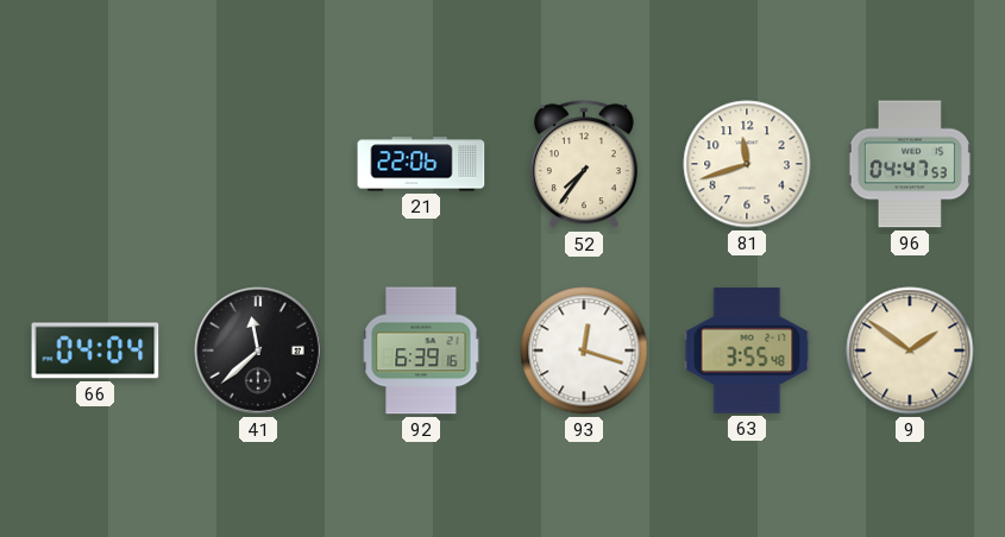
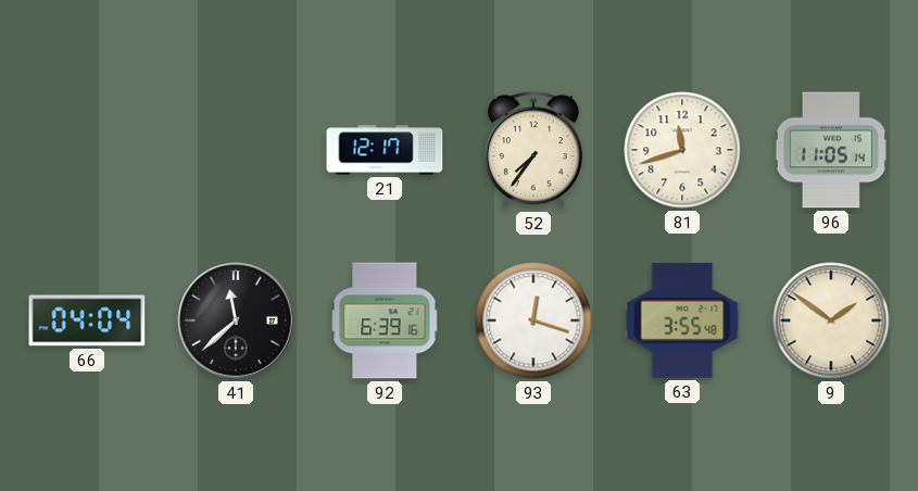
21: 22:06 -> 12:17
96: 04:47 -> 11:05
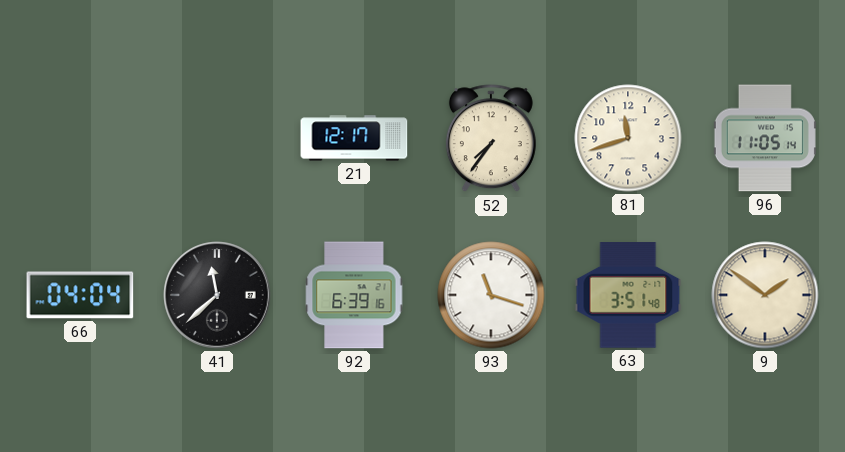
93: 12:18 -> 11:18
63: 3:55 -> 3:51
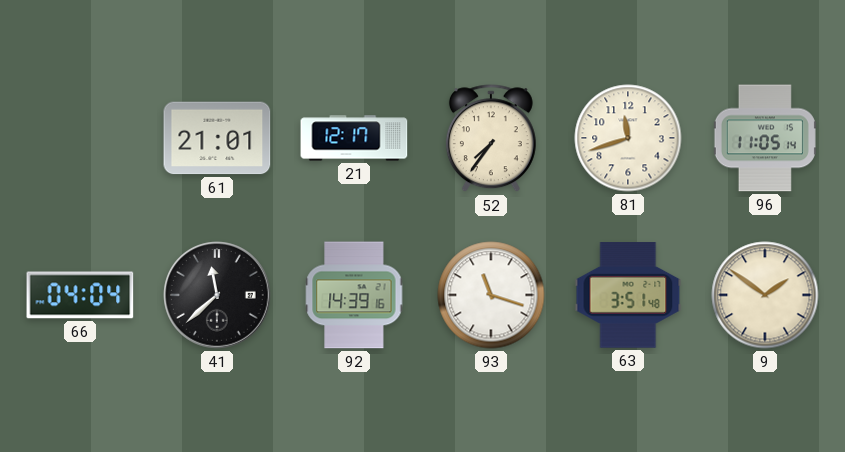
61: none -> 21:01
92: 6:39 -> 14:39
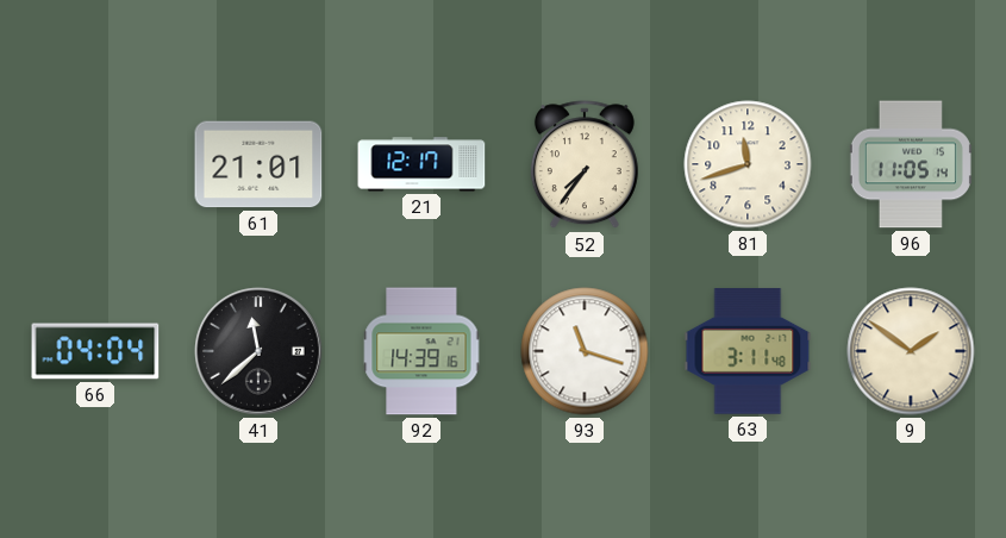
63: 3:51 -> 3:11
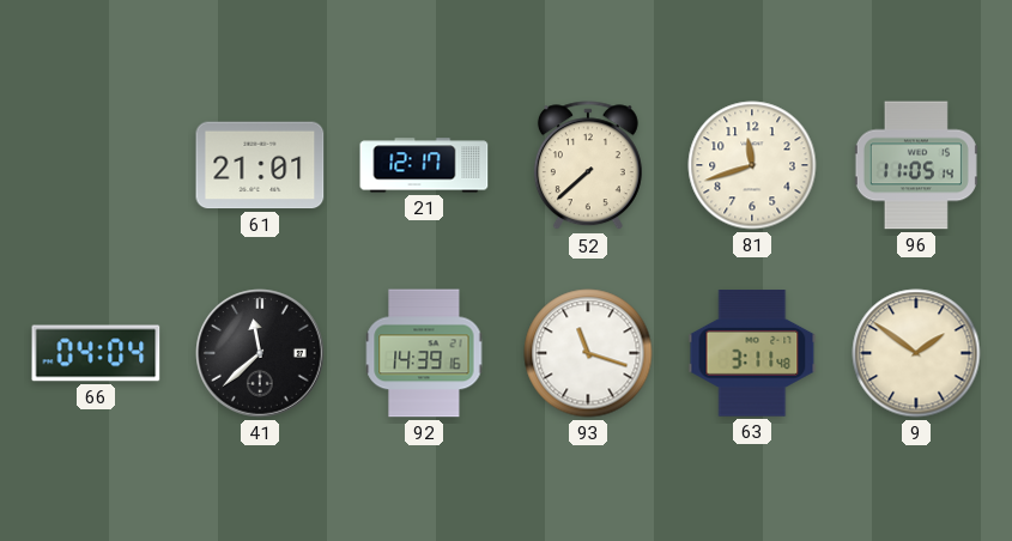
52: 7:36 -> 7:38
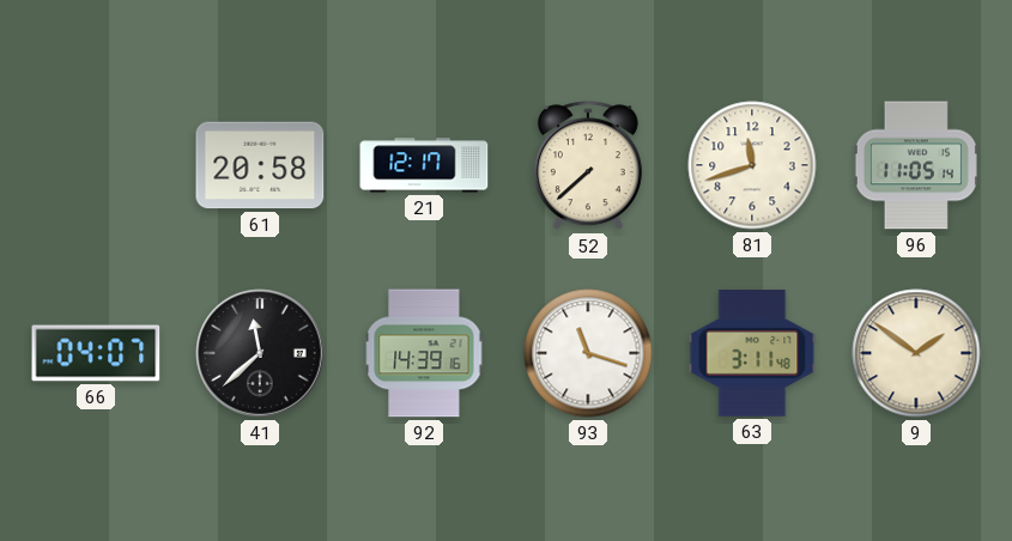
61: 21:01 -> 20:58
66: 04:04 -> 04:07
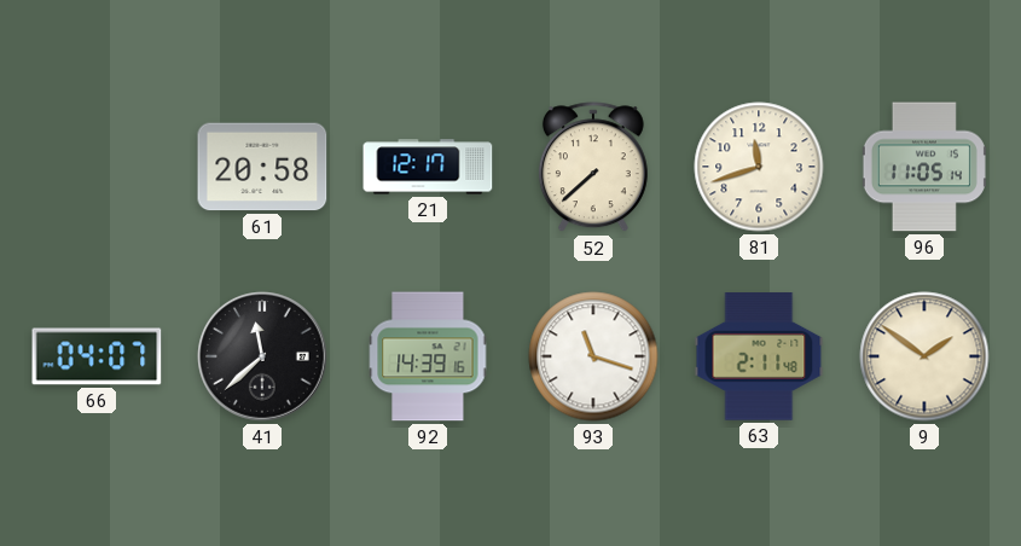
63: 3:11 -> 2:11
